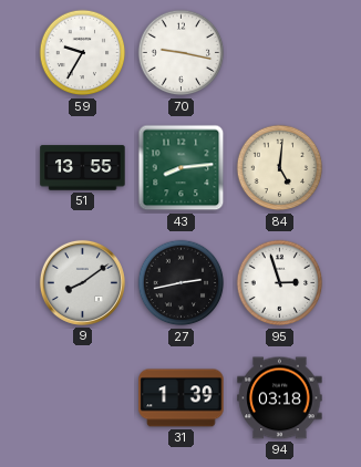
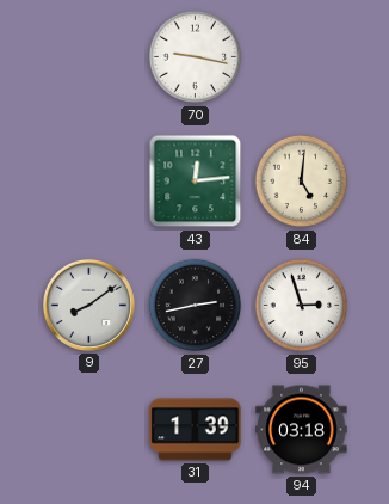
59: 9:35 -> none
51: 13:55 -> none
43: 8:14 -> 12:14
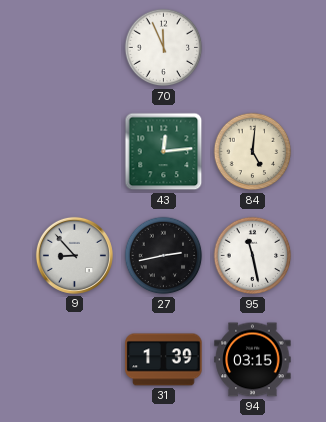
70: 9:17 -> 11:56
9: 8:09 -> 8:53
95: 2:57 -> 11:28
94: 03:18 -> 03:15
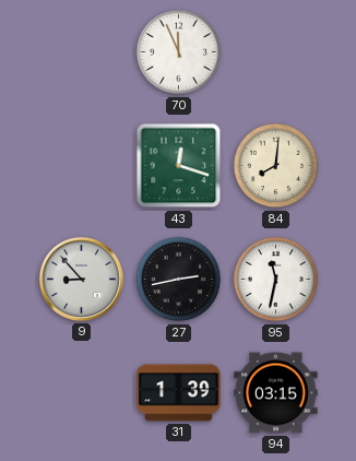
43: 12:14 -> 12:18
84: 5:01 -> 8:01
95: 11:28 -> 11:32
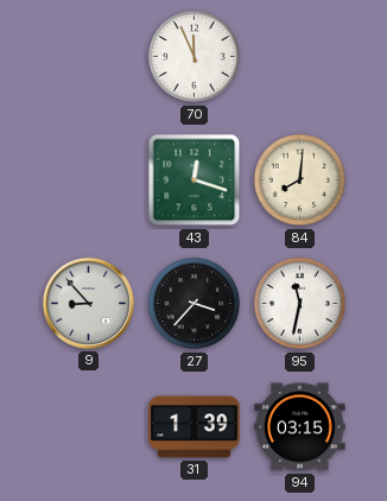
27: 2:43 -> 3:37
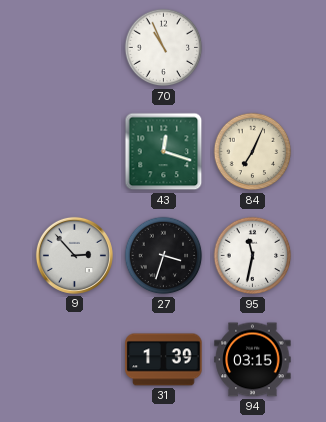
70: 11:56 -> 10:56
84: 8:01 -> 7:04
9: 8:53 -> 2:53
27: 3:37 -> 3:33
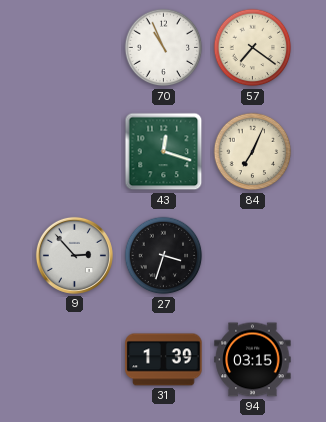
57: none -> 7:21
95: 11:32 -> none
